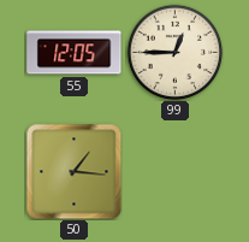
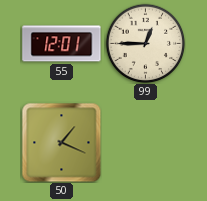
55: 12:05 -> 12:01
50: 1:16 -> 1:19
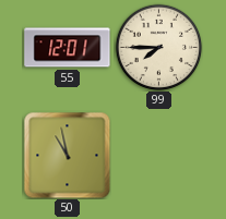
99: 12:45 -> 7:45
50: 1:19 -> 10:58
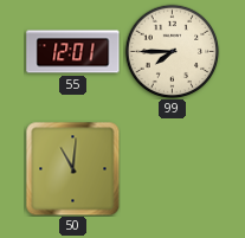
50: 10:58 -> 11:01
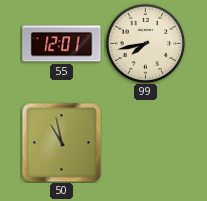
99: 7:45 -> 7:43
50: 11:01 -> 10:58
